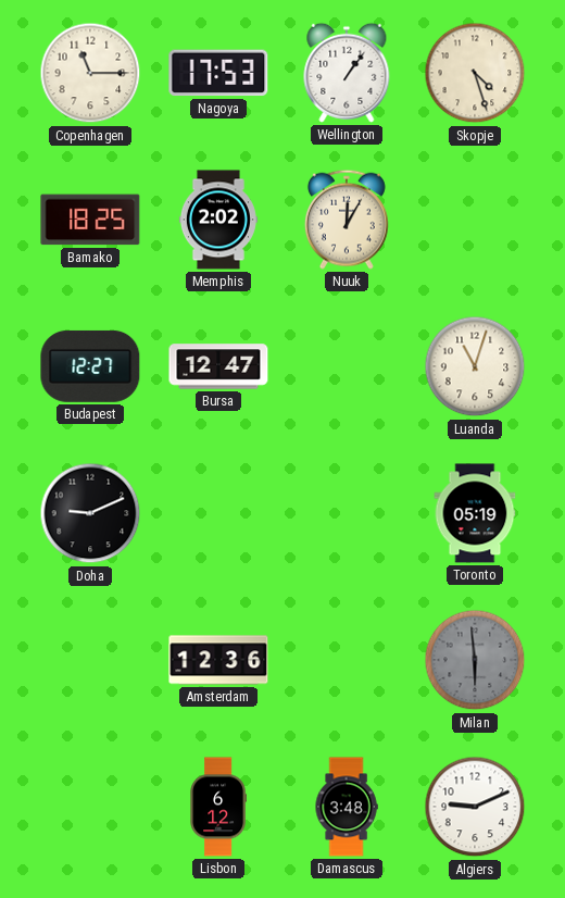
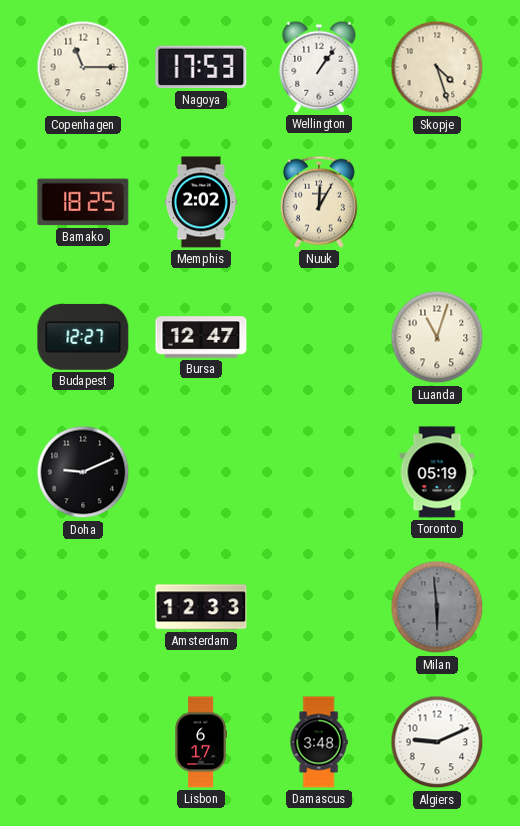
Amsterdam: 12:36 -> 12:33
Lisbon: 6:12 -> 6:17
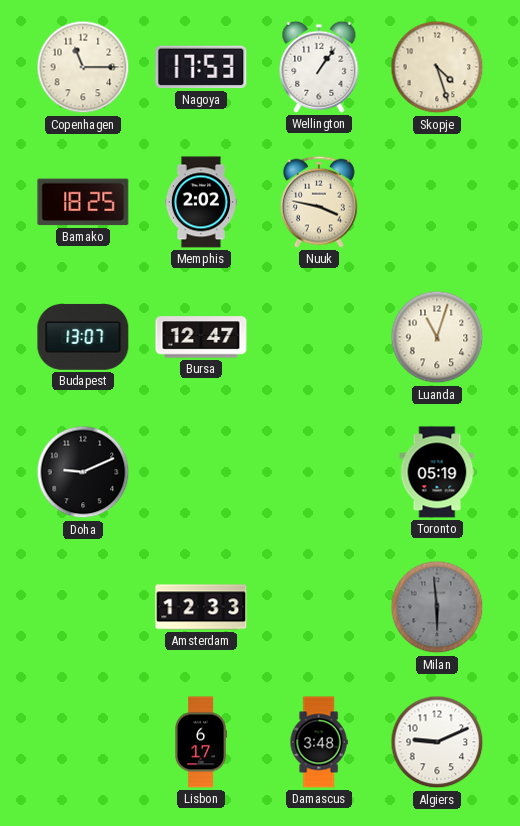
Nuuk: 12:05 -> 3:47
Budapest: 12:27 -> 13:07
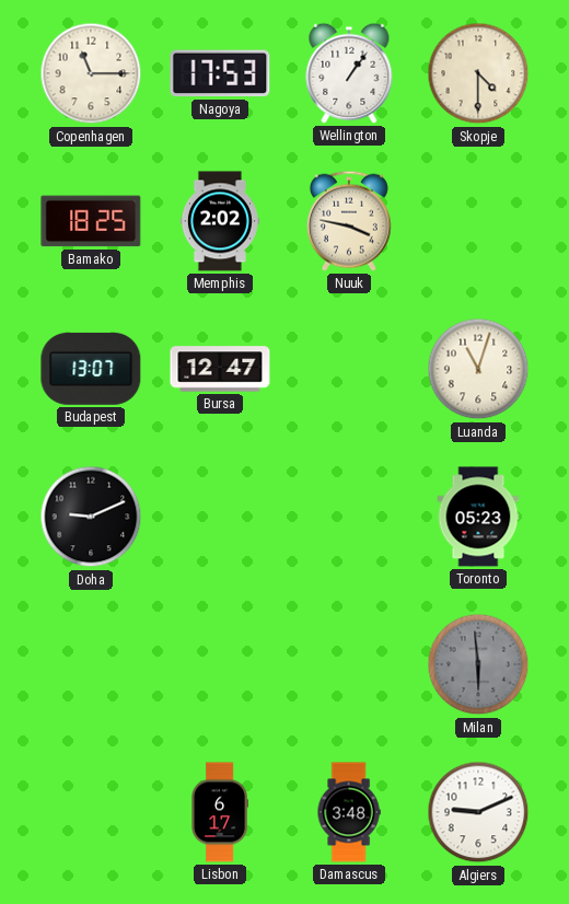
Skopje: 4:27 -> 4:30
Toronto: 05:19 -> 05:23
Amsterdam: 12:33 -> none
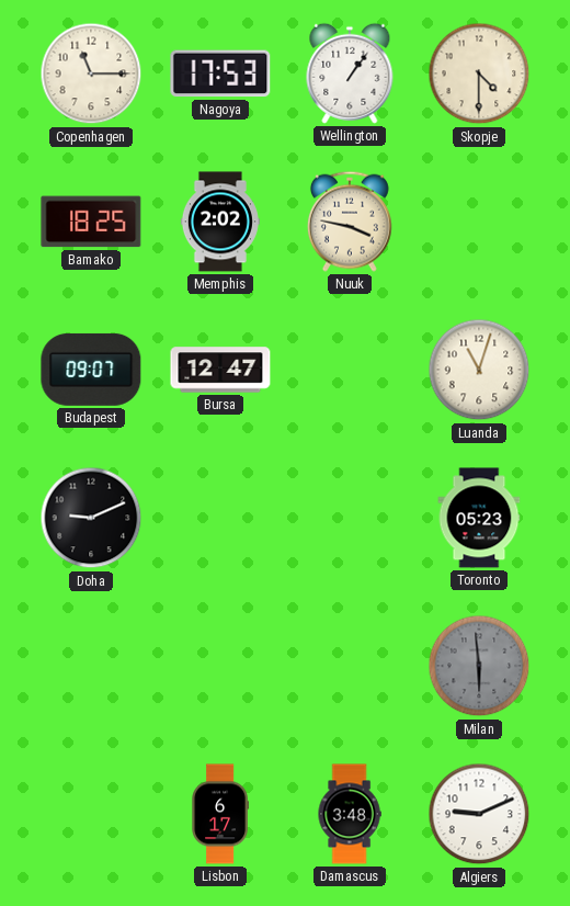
Budapest: 13:07 -> 09:07
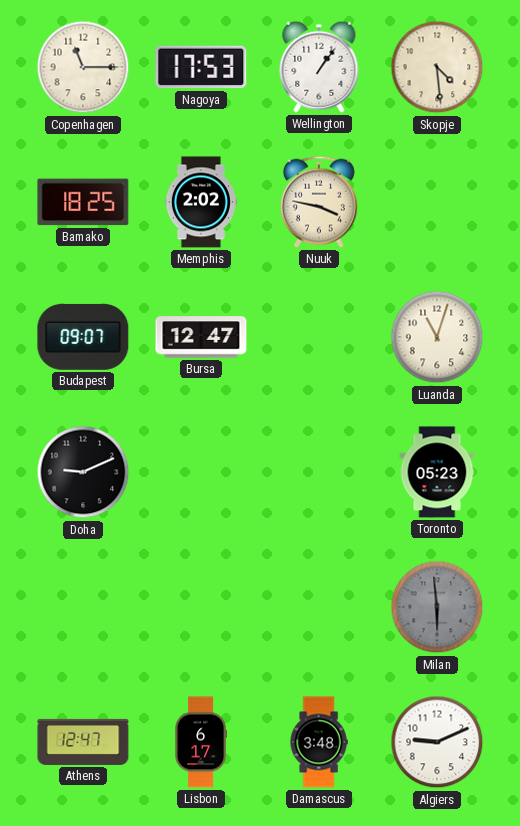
Skopje: 4:30 -> 4:29
Athens: none -> 12:47
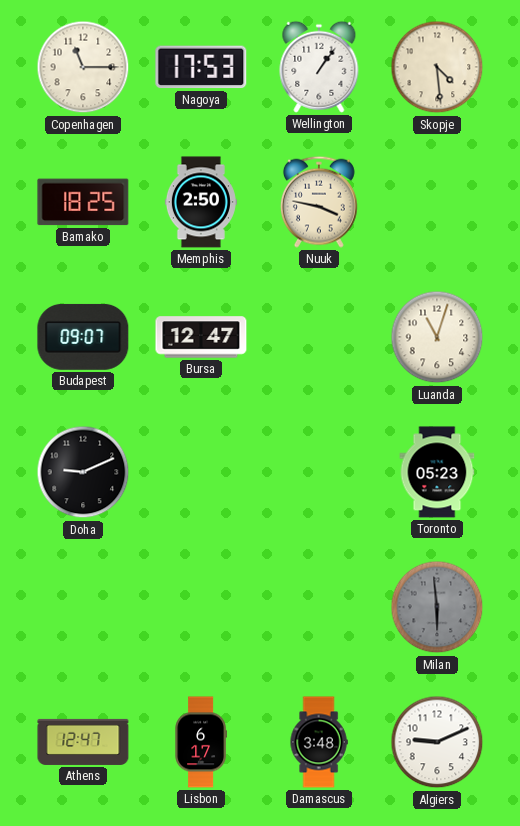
Memphis: 2:02 -> 2:50
